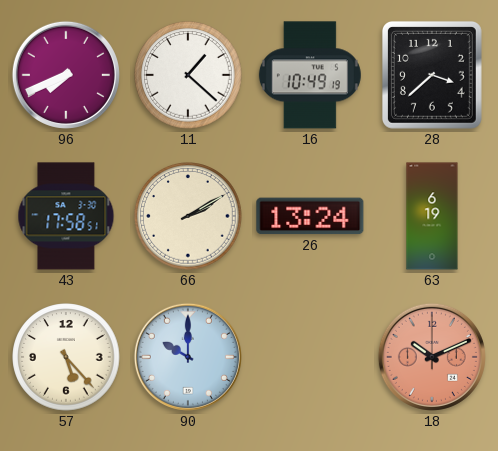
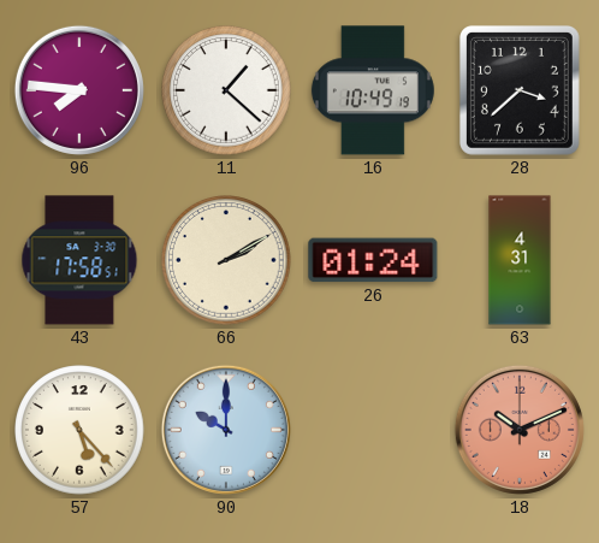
96: 7:41 -> 7:46
26: 13:24 -> 01:24
63: 6:19 -> 4:31
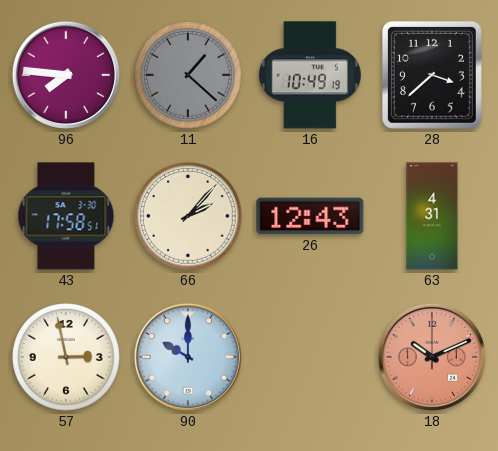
11 dial: white -> grey
66: 2:10 -> 2:07
26: 01:24 -> 12:43
57: 5:23 -> 2:58
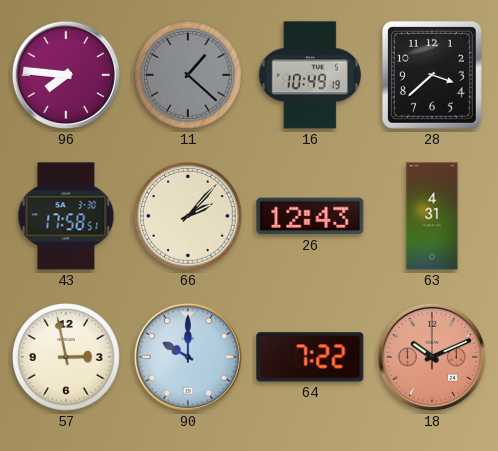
64: none -> 7:22
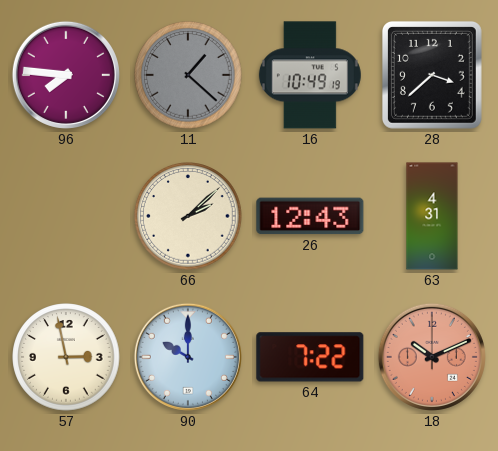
43: 17:58 -> none
66: 2:07 -> 2:08
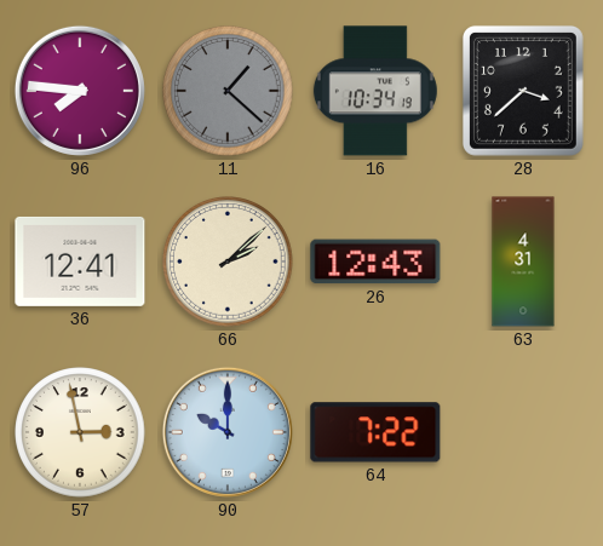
16: 10:49 -> 10:34
36: none -> 12:41
18: 10:11 -> none
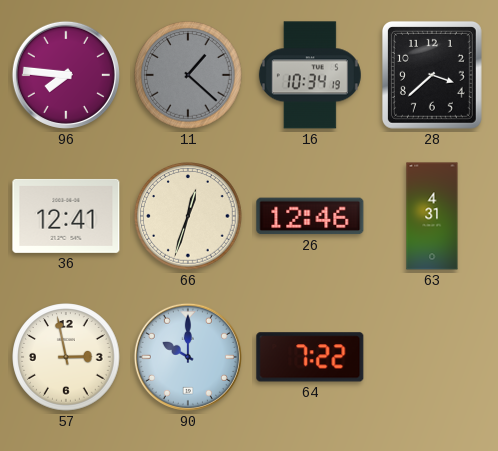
66: 2:08 -> 12:33
26: 12:43 -> 12:46
